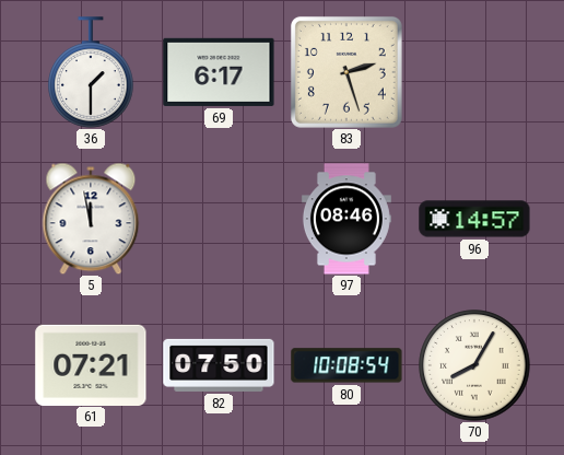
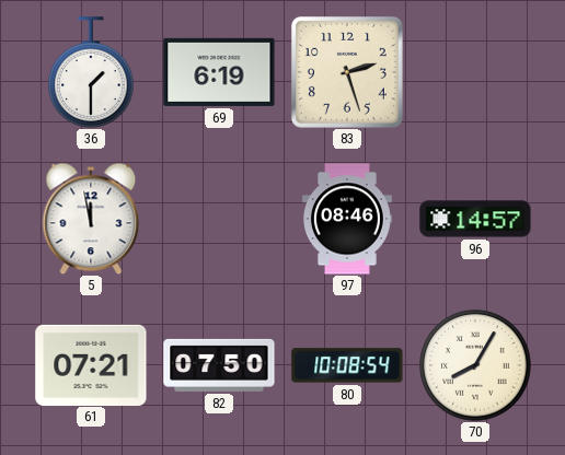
69: 6:17 -> 6:19
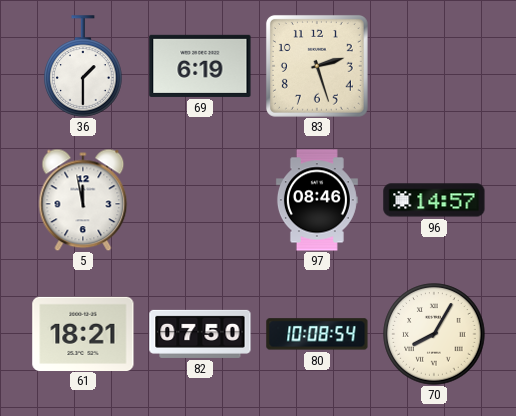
61: 07:21 -> 18:21
